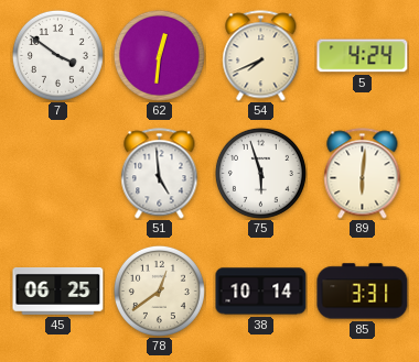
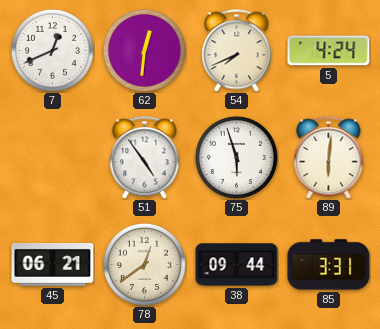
7: 3:51 -> 12:41
51: 4:59 -> 4:54
45: 06:25 -> 06:21
38: 10:14 -> 09:44
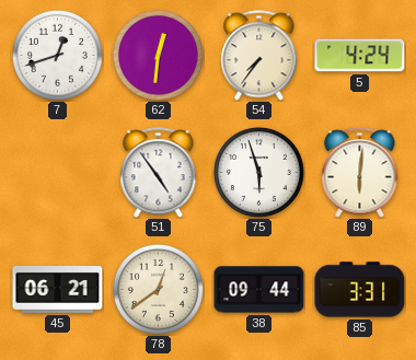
7: 12:41 -> 12:42
54: 7:41 -> 7:36
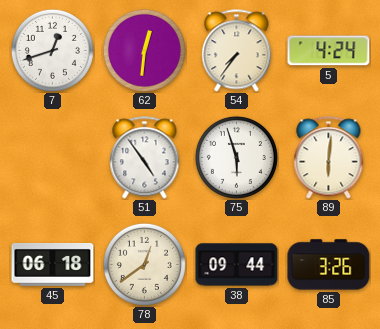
45: 06:21 -> 06:18
85: 3:31 -> 3:26
